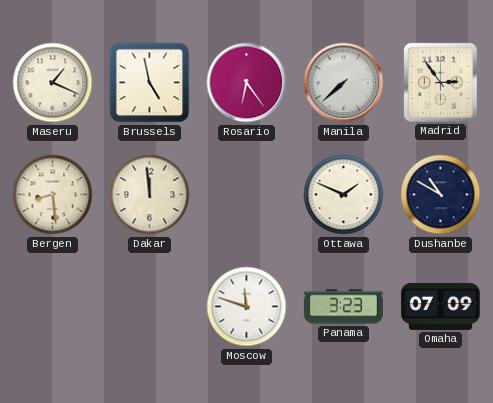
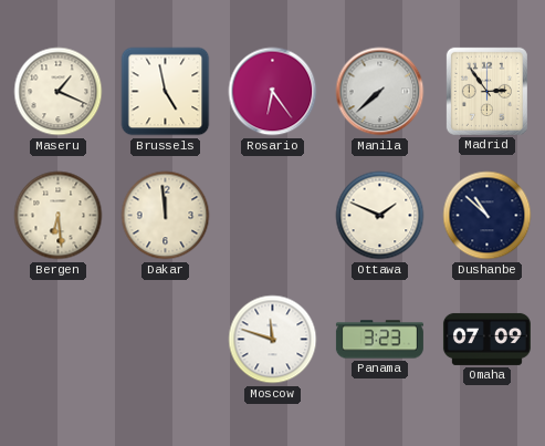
Bergen: 8:29 -> 6:29
Dushanbe: 10:50 -> 10:52
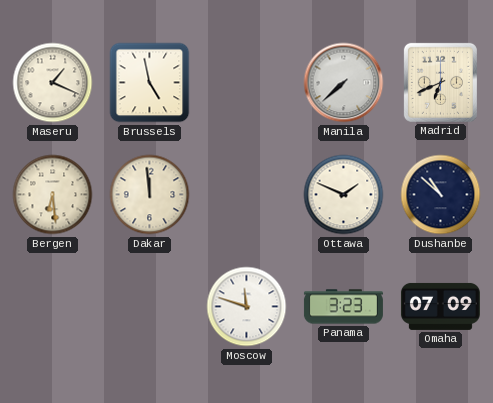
Rosario: 6:24 -> none
Madrid: 2:54 -> 6:41
